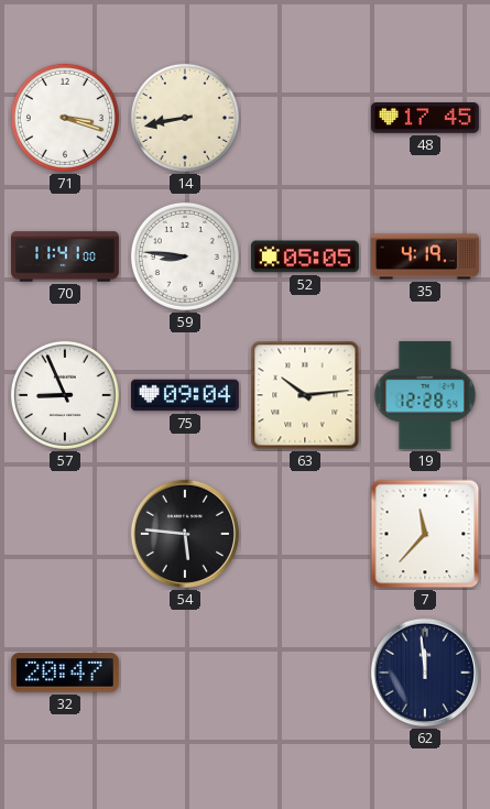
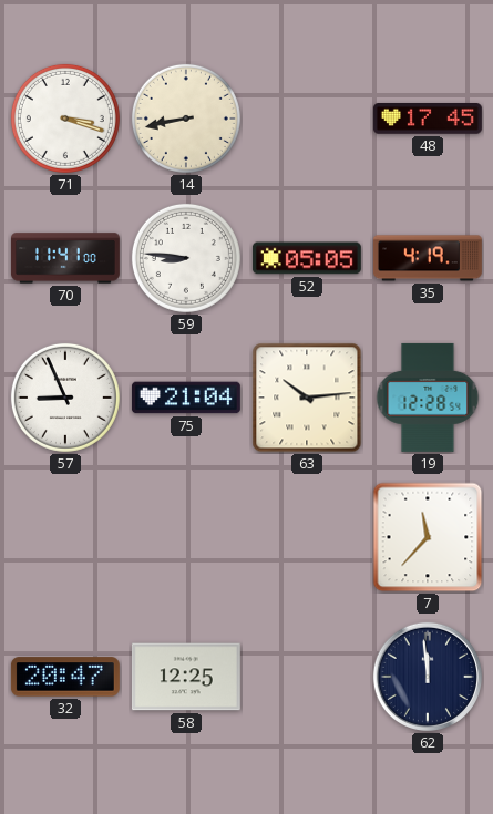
75: 09:04 -> 21:04
54: 5:46 -> none
58: none -> 12:25
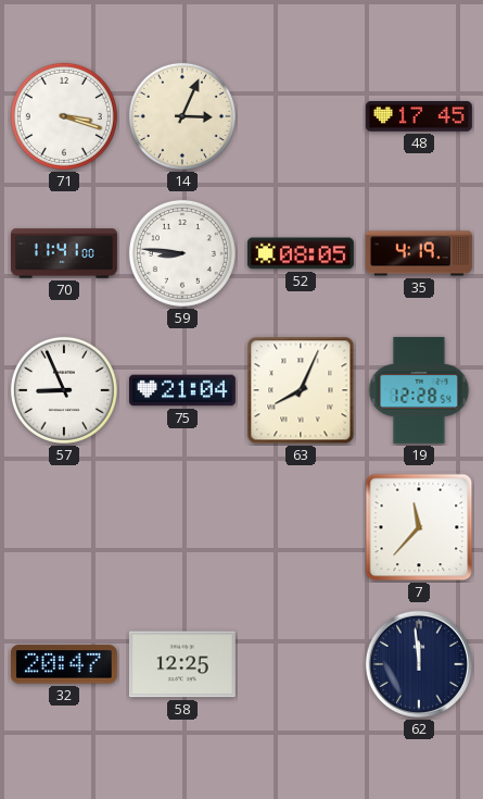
14: 8:43 -> 3:04
52: 05:05 -> 08:05
63: 10:14 -> 8:04
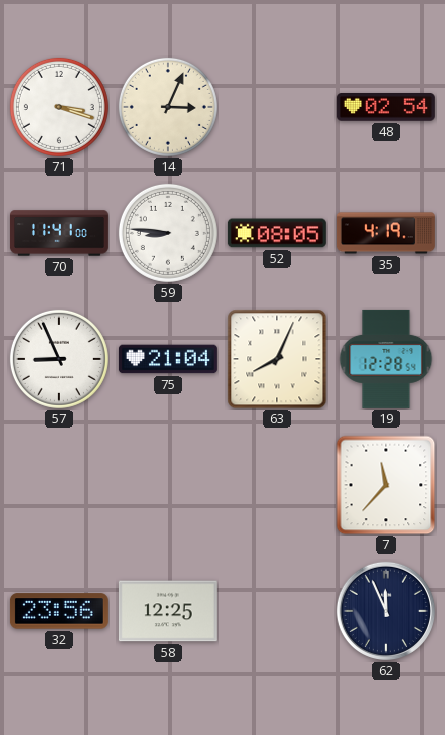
48: 17:45 -> 02:54
32: 20:47 -> 23:56
62: 11:59 -> 11:56
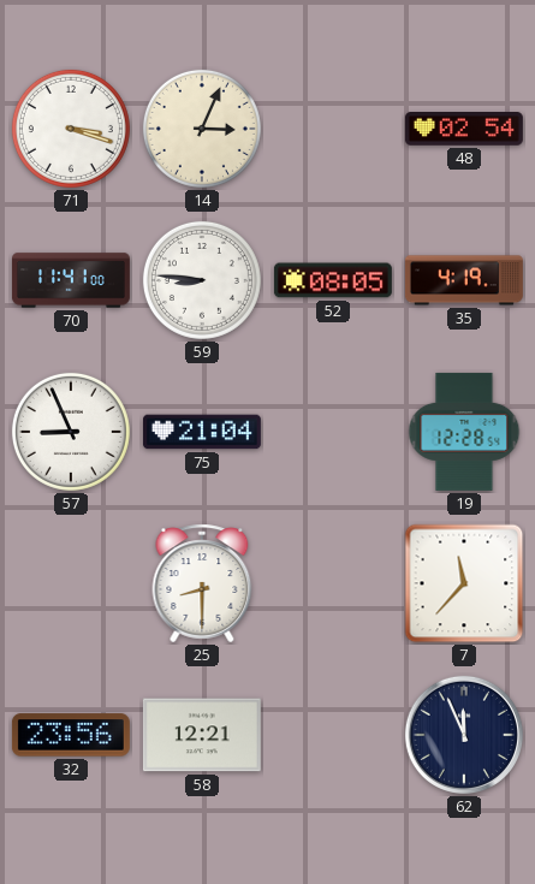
63: 8:04 -> none
25: none -> 8:30
58: 12:25 -> 12:21
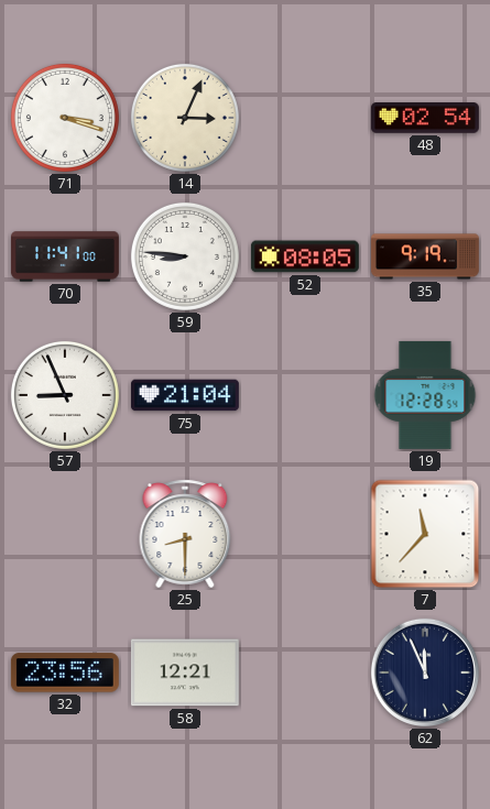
35: 4:19 -> 9:19
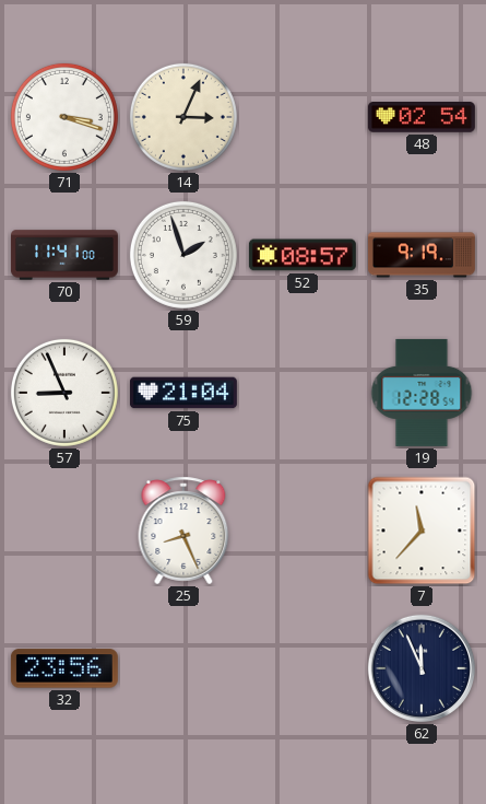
59: 8:46 -> 1:57
52: 08:05 -> 08:57
25: 8:30 -> 8:26
58: 12:21 -> none
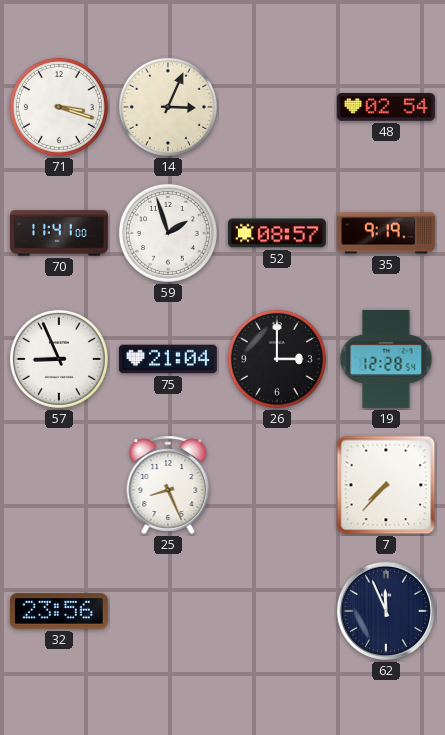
26: none -> 3:00
7: 11:37 -> 7:37
